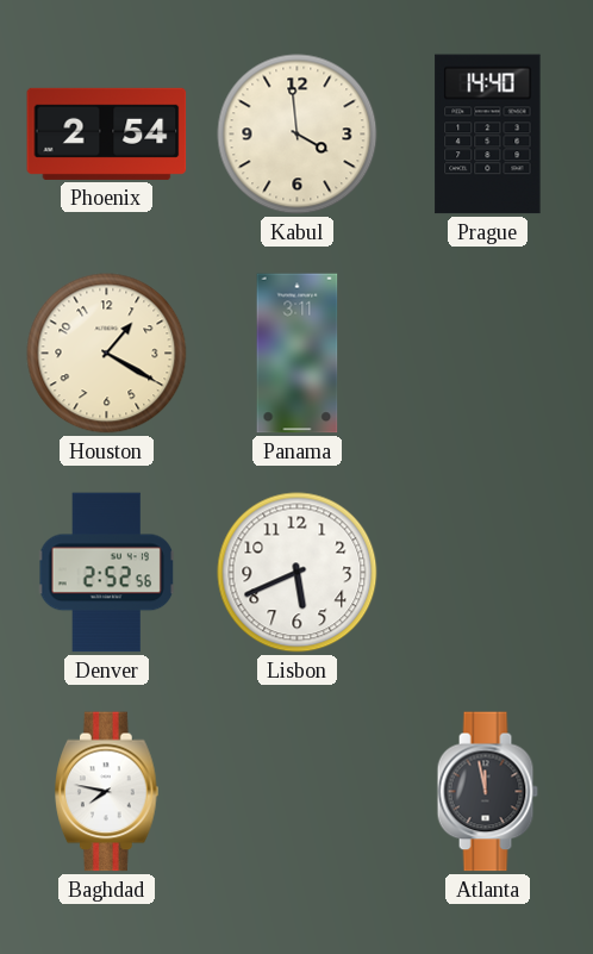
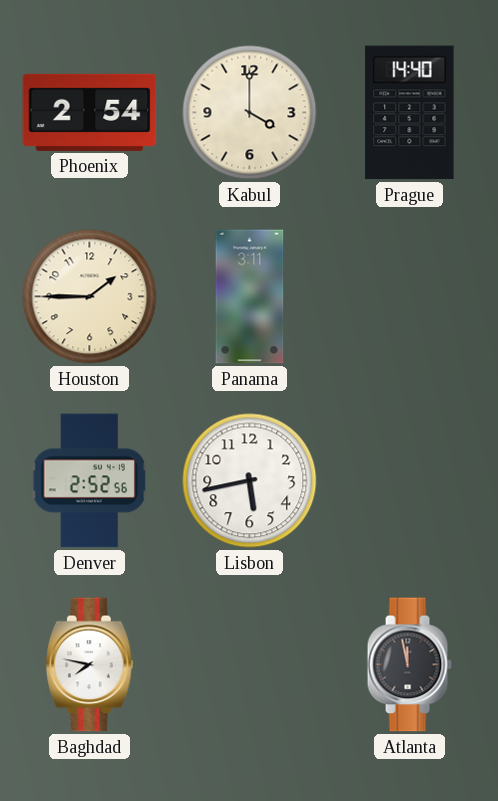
Kabul: 3:59 -> 4:00
Houston: 1:20 -> 1:45
Lisbon: 5:41 -> 5:43
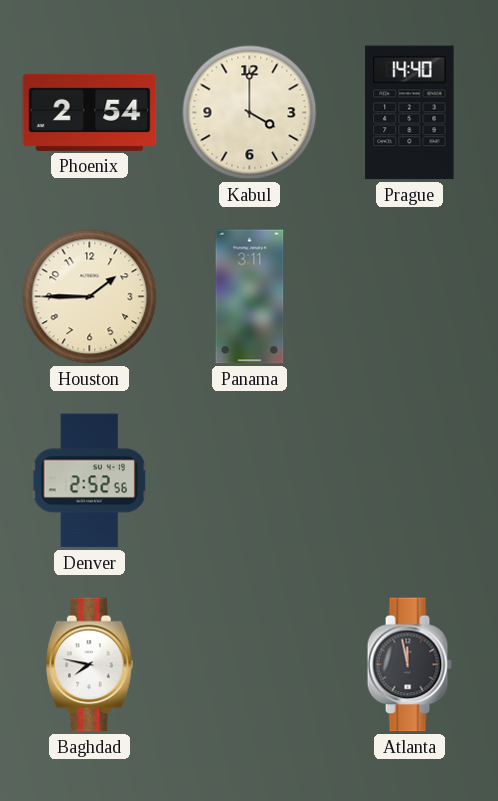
Lisbon: 5:43 -> none
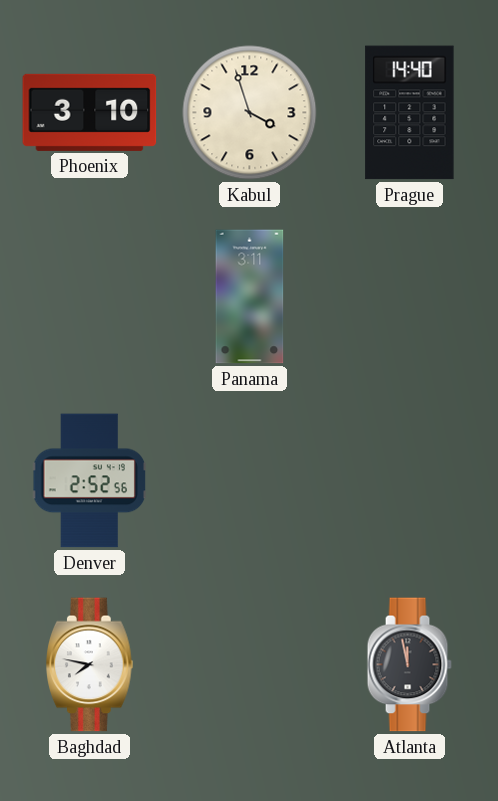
Phoenix: 2:54 -> 3:10
Kabul: 4:00 -> 3:57
Houston: 1:45 -> none
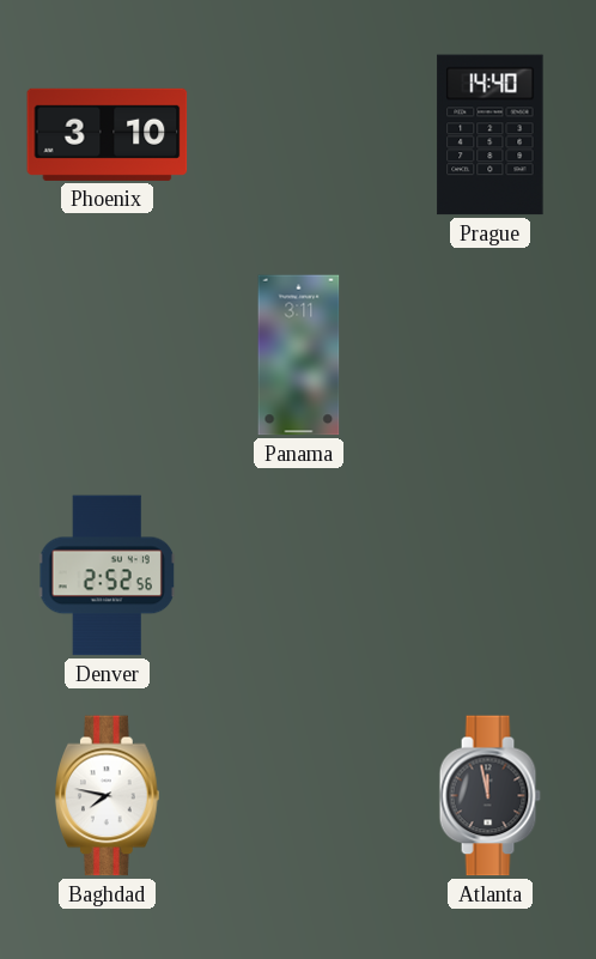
Kabul: 3:57 -> none
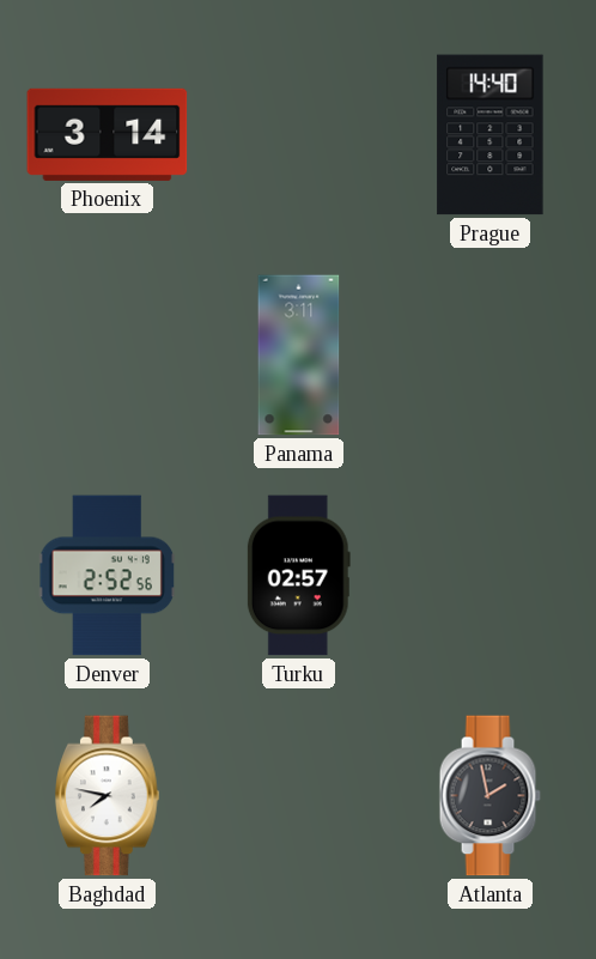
Phoenix: 3:10 -> 3:14
Turku: none -> 02:57
Atlanta: 11:58 -> 1:58
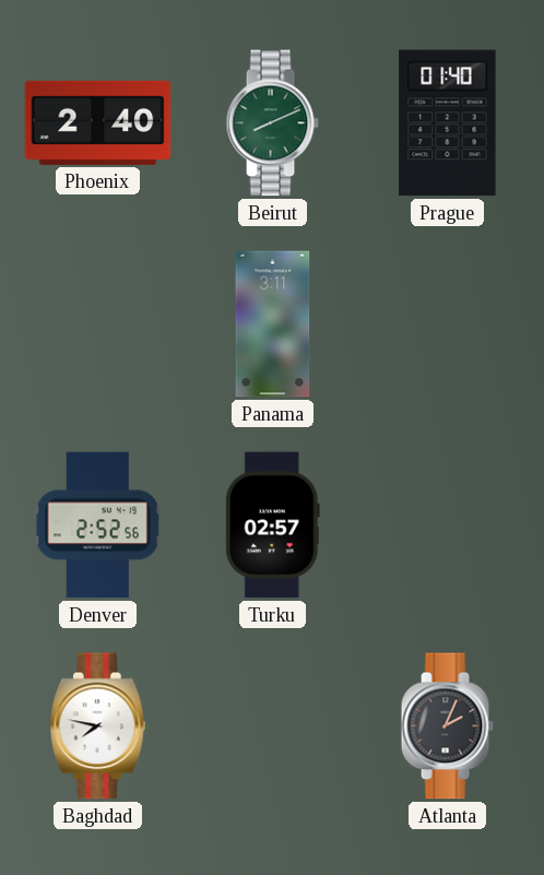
Phoenix: 3:14 -> 2:40
Beirut: none -> 8:11
Prague: 14:40 -> 01:40
Atlanta: 1:58 -> 2:04
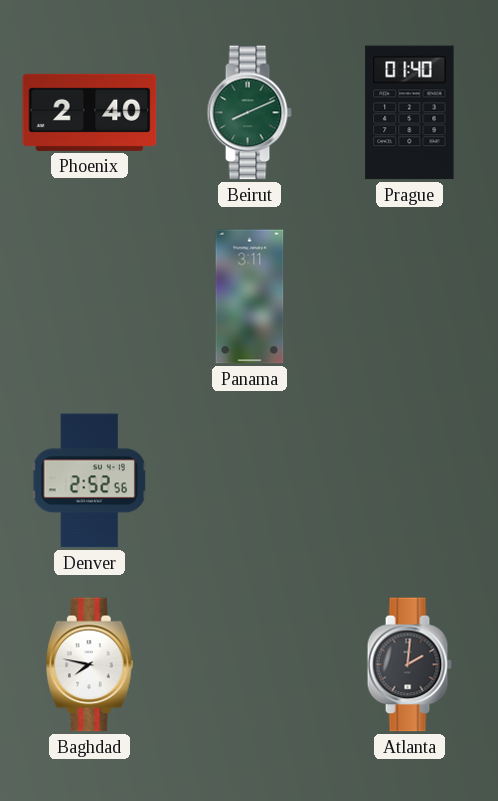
Turku: 02:57 -> none
Atlanta: 2:04 -> 2:01
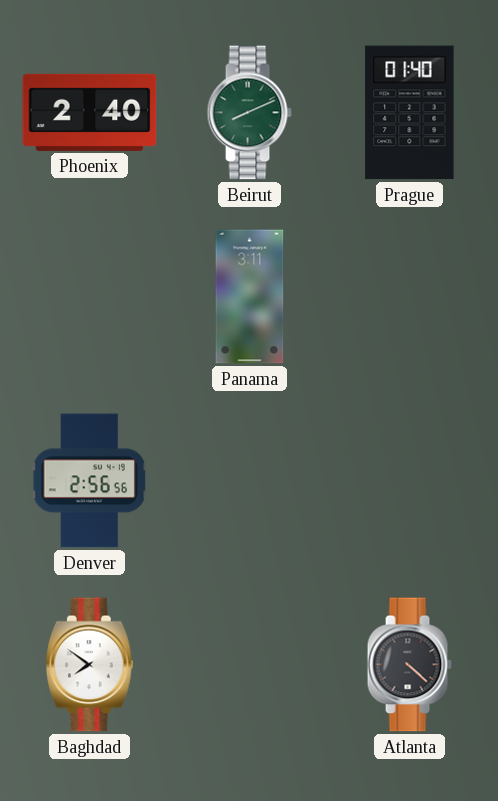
Denver: 2:52 -> 2:56
Baghdad: 7:47 -> 7:51
Atlanta: 2:01 -> 4:22
